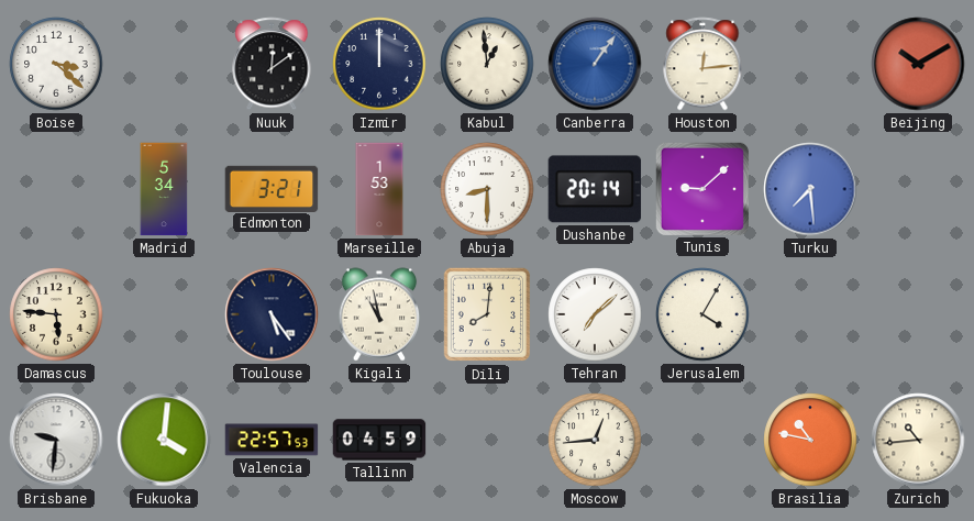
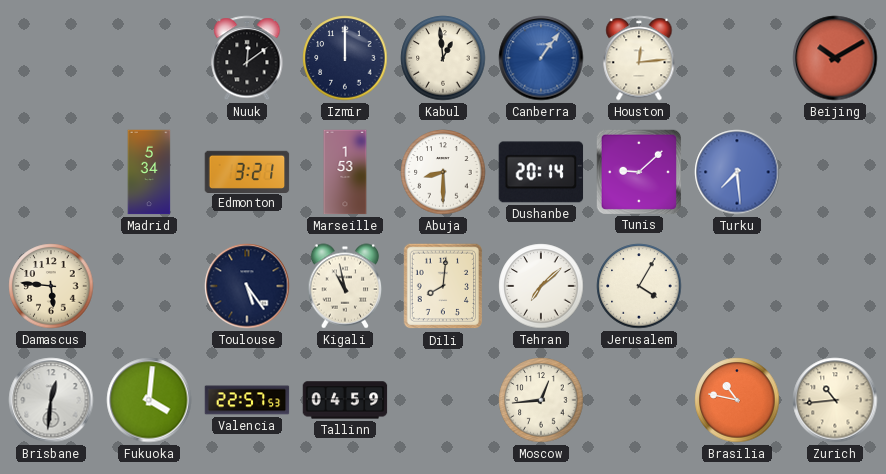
Boise: 3:22 -> none
Brisbane: 9:31 -> 12:31
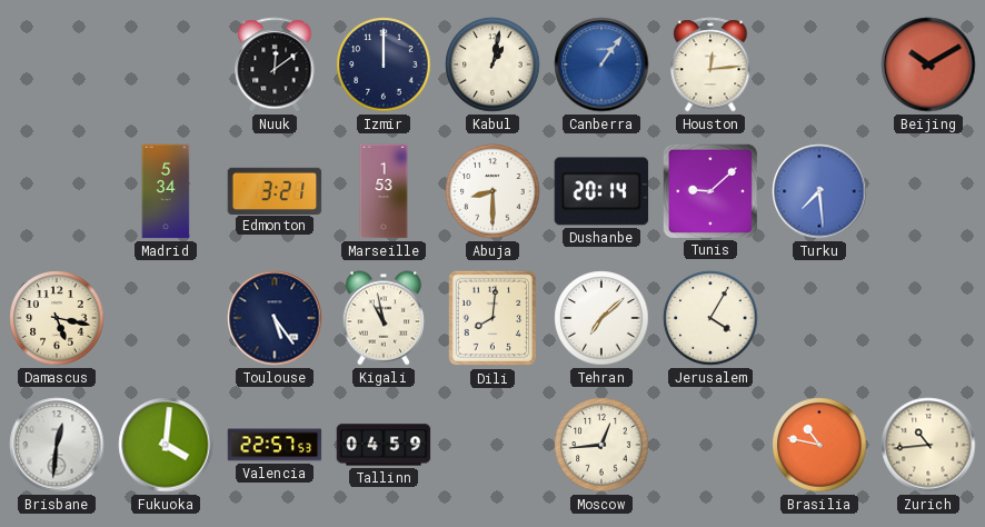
Kabul: 12:59 -> 1:02
Damascus: 5:46 -> 5:17
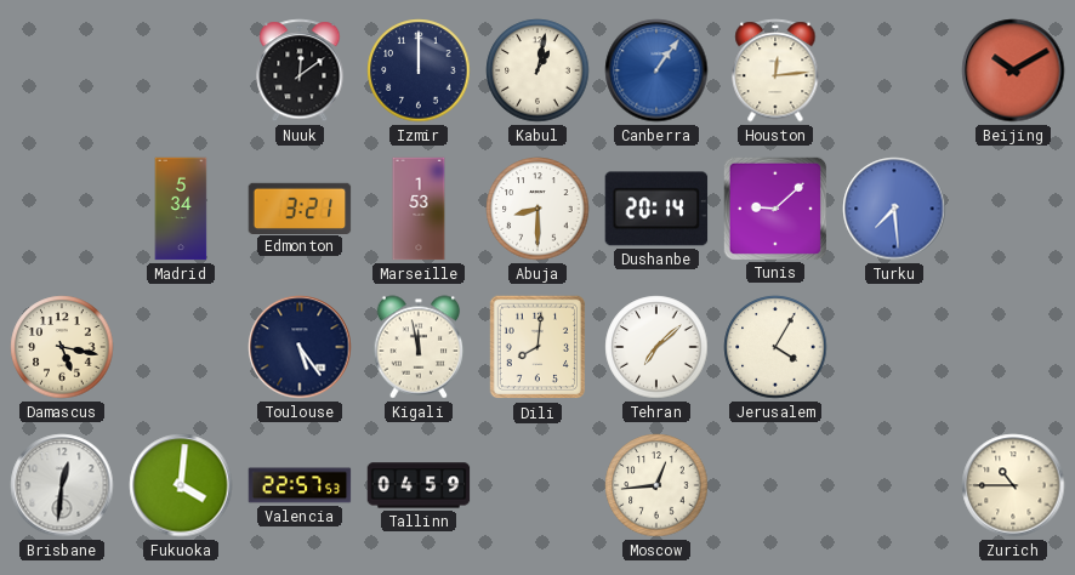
Kigali: 10:58 -> 11:58
Brasilia: 10:47 -> none
Zurich: 10:44 -> 10:45
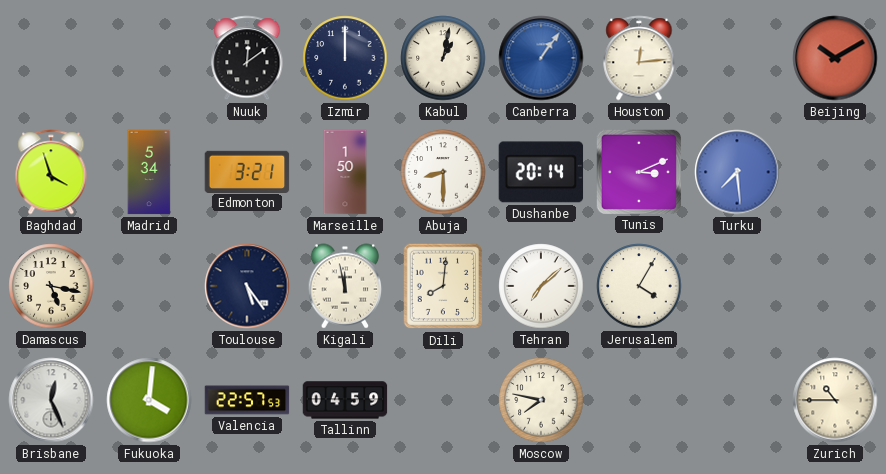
Baghdad: none -> 3:57
Marseille: 1:53 -> 1:50
Tunis: 9:08 -> 3:11
Brisbane: 12:31 -> 12:26
Moscow: 12:44 -> 7:47
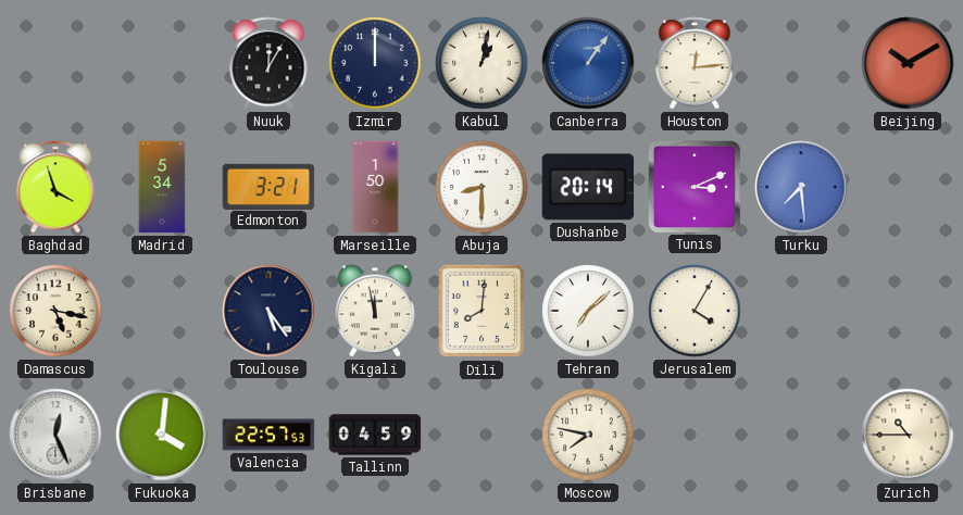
Nuuk: 12:09 -> 12:05
